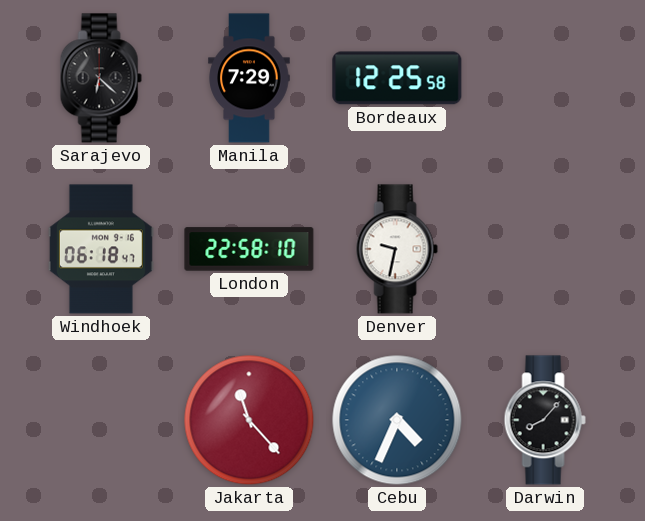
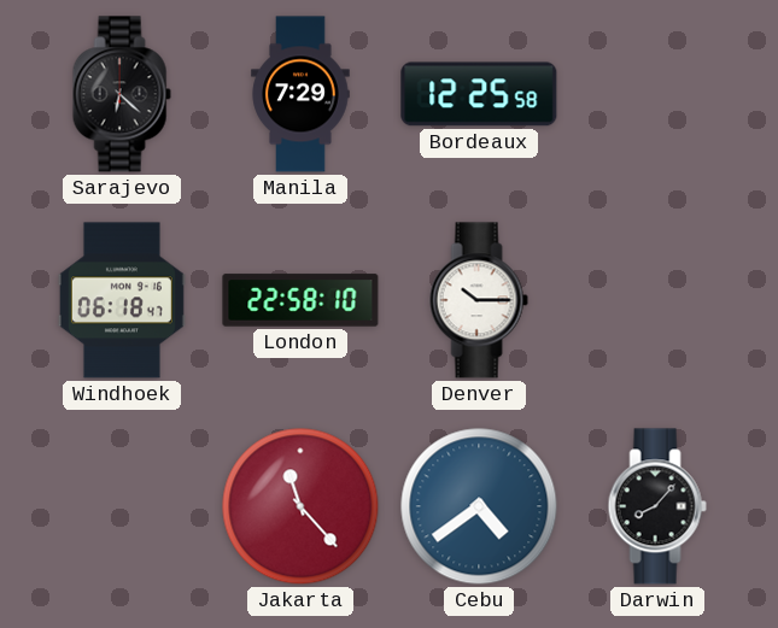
Denver: 9:32 -> 10:15
Cebu: 4:34 -> 4:39
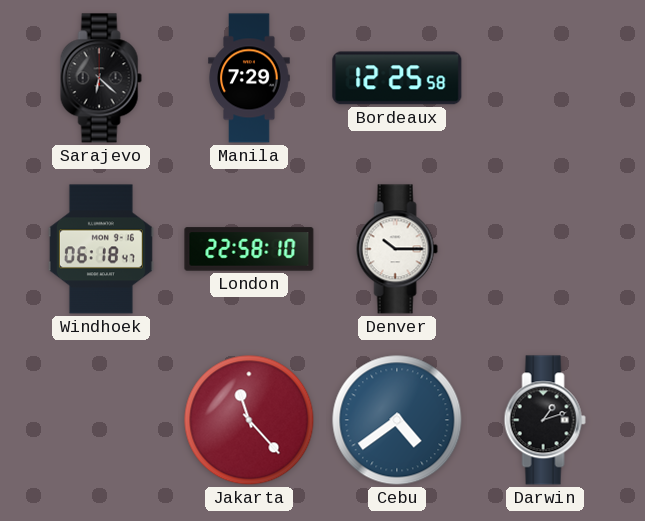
Darwin: 8:07 -> 1:12
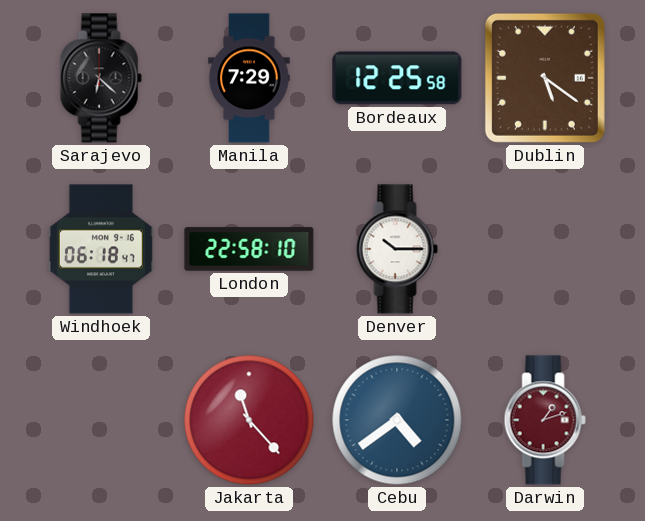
Dublin: none -> 5:21
Darwin dial: black -> burgundy
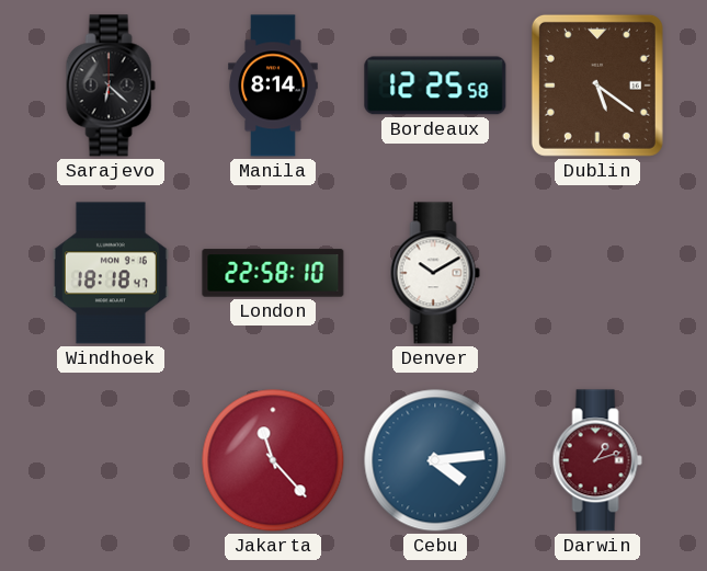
Manila: 7:29 -> 8:14
Windhoek: 06:18 -> 18:18
Denver: 10:15 -> 10:10
Cebu: 4:39 -> 4:14
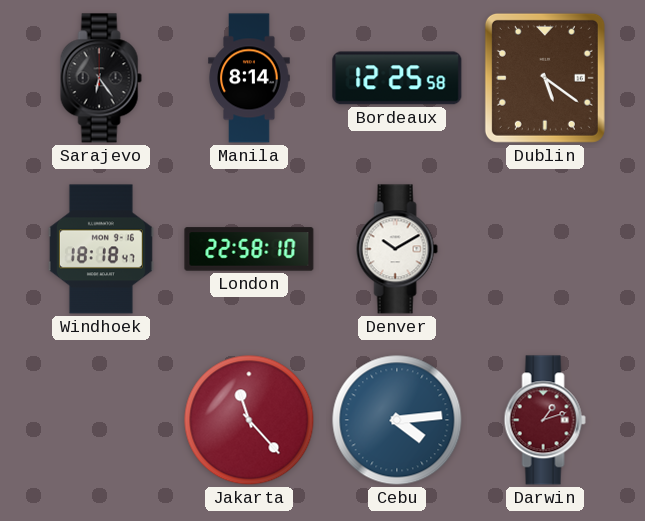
Sarajevo: 6:22 -> 6:24
